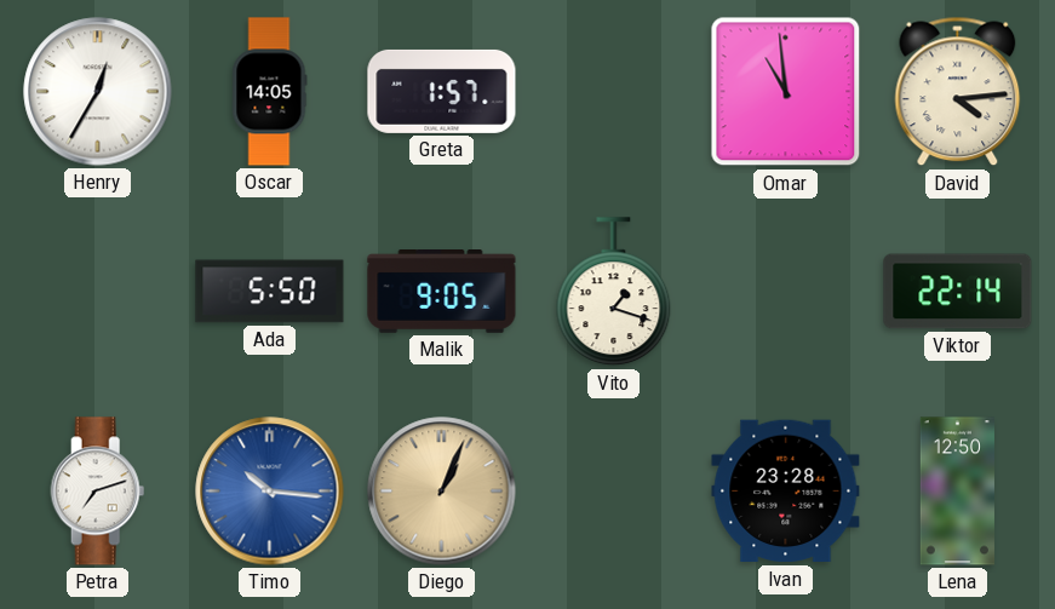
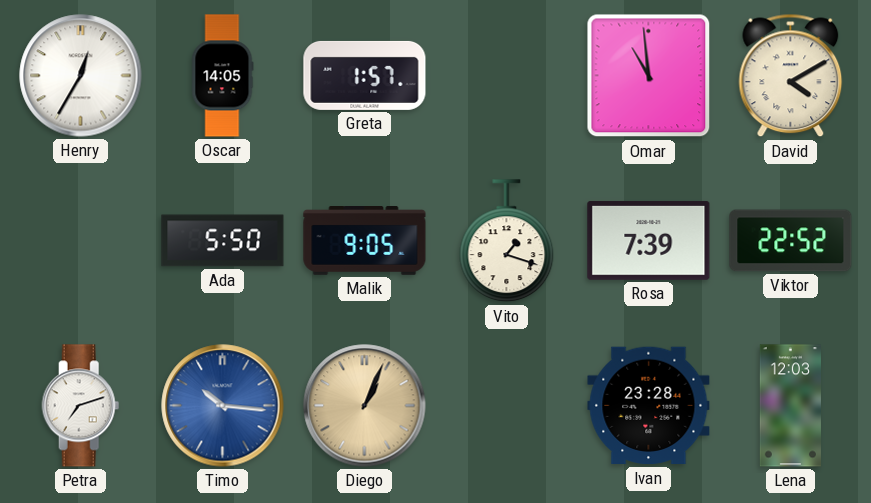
David: 4:14 -> 4:10
Rosa: none -> 7:39
Viktor: 22:14 -> 22:52
Lena: 12:50 -> 12:03
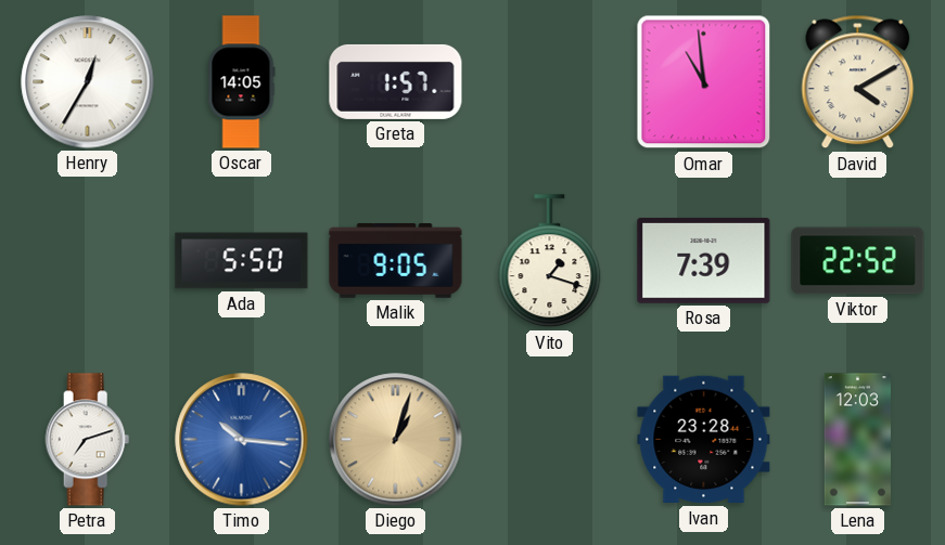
Diego: 1:04 -> 1:03
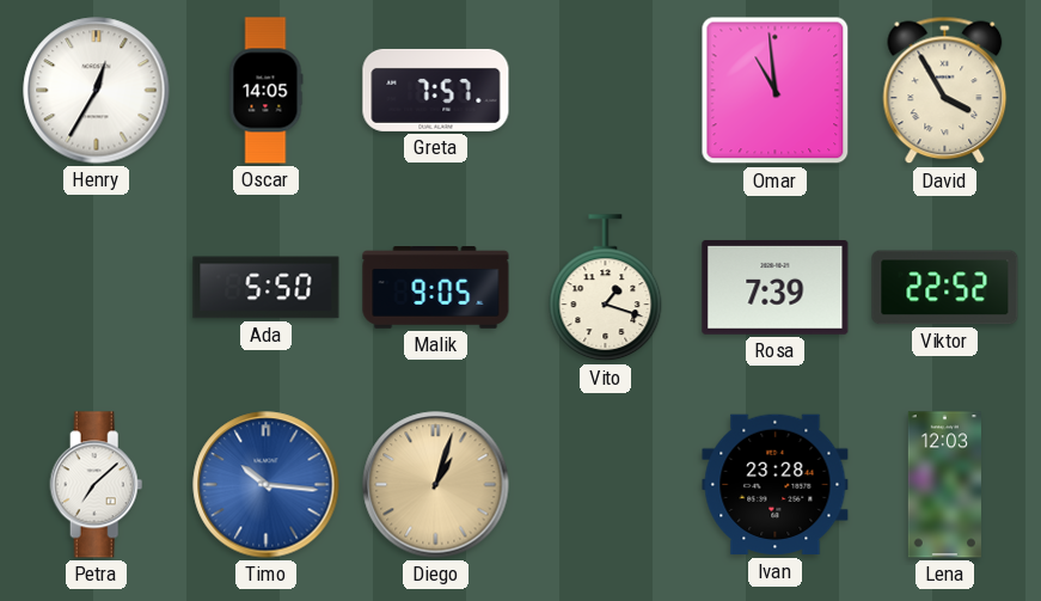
Greta: 1:57 -> 7:57
David: 4:10 -> 3:55
Petra: 7:12 -> 7:08
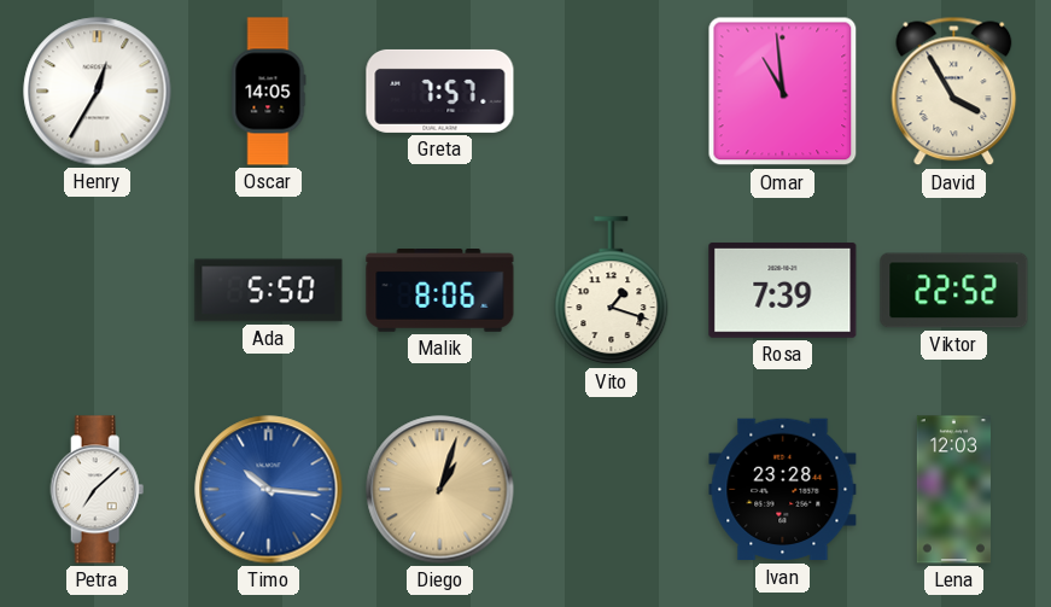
Malik: 9:05 -> 8:06
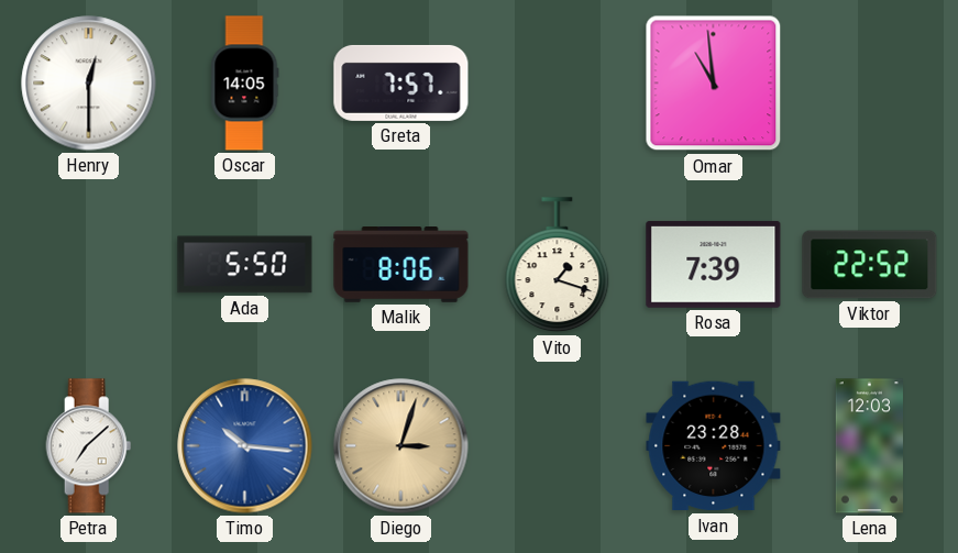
Henry: 12:35 -> 12:30
David: 3:55 -> none
Diego: 1:03 -> 3:03
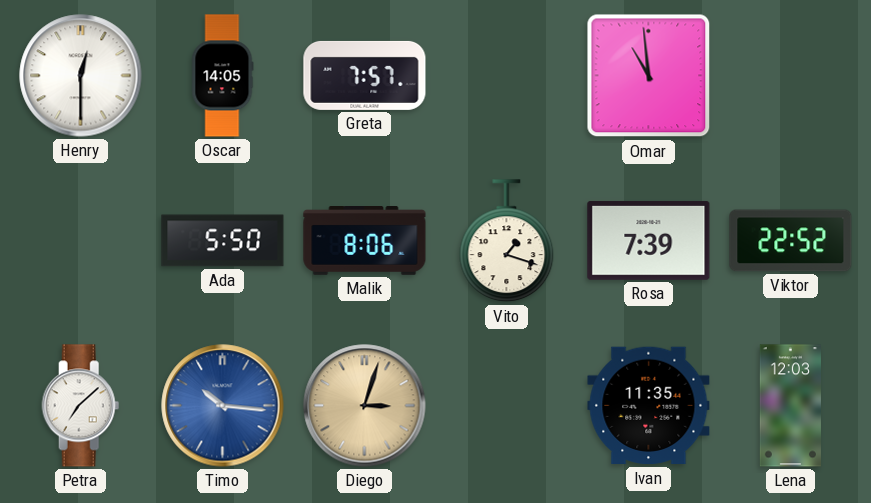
Ivan: 23:28 -> 11:35
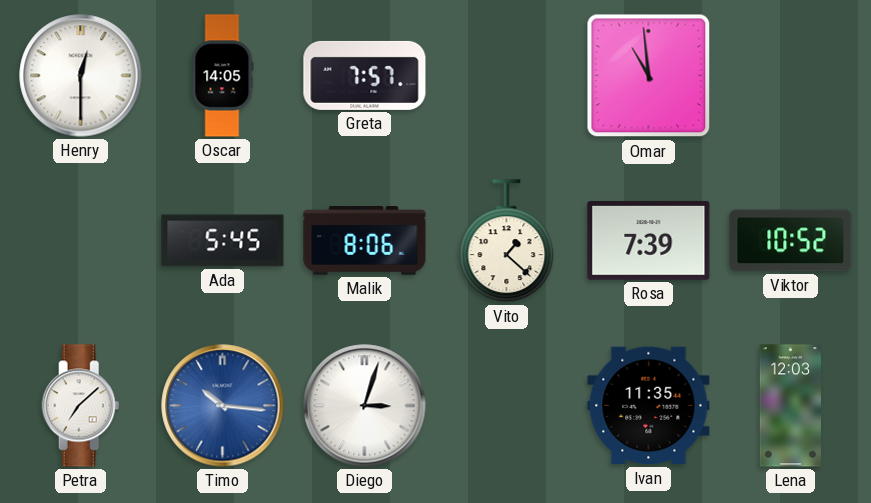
Ada: 5:50 -> 5:45
Vito: 1:18 -> 1:22
Viktor: 22:52 -> 10:52
Diego dial: champagne -> white
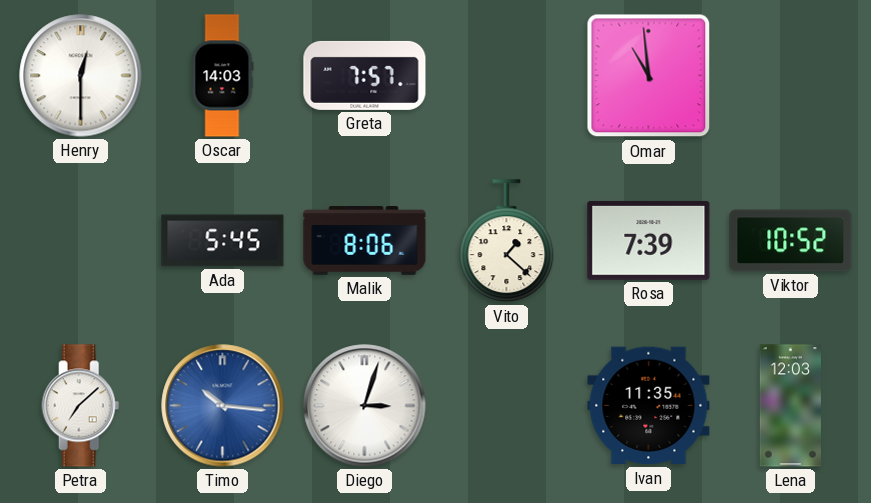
Oscar: 14:05 -> 14:03
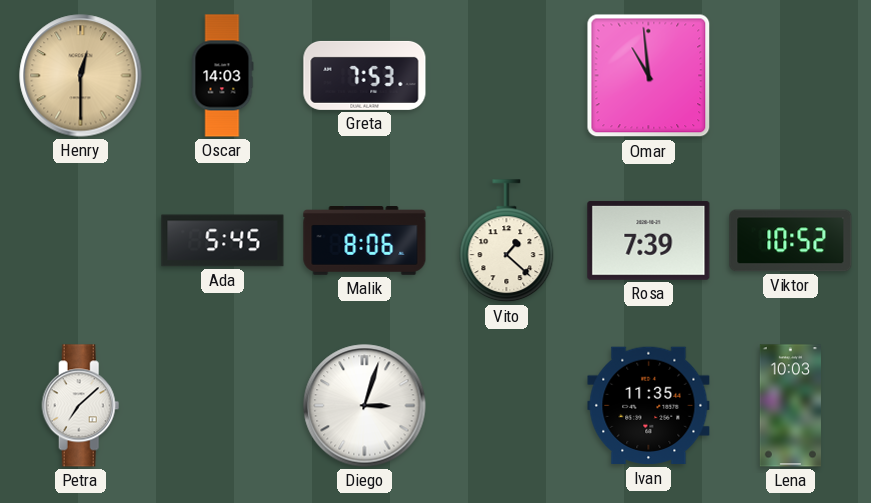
Henry dial: white -> champagne
Greta: 7:57 -> 7:53
Timo: 10:16 -> none
Lena: 12:03 -> 10:03
